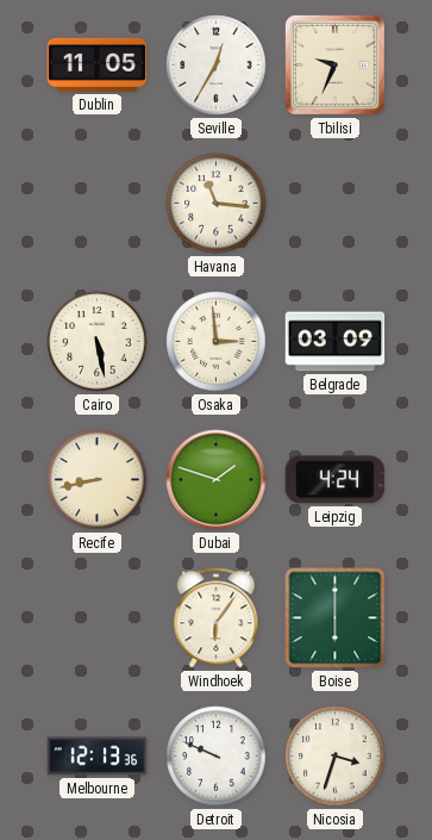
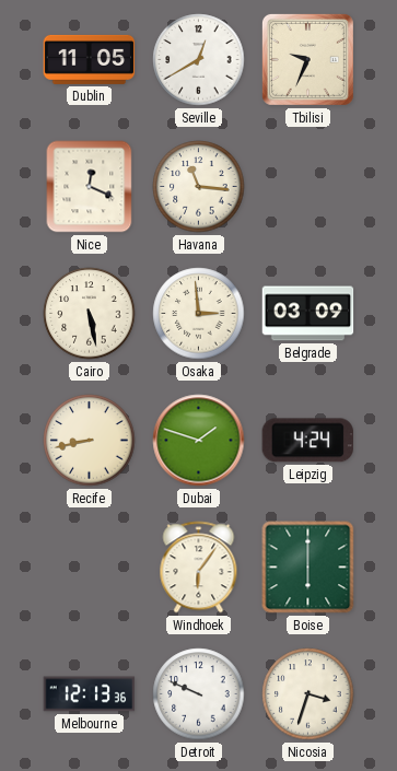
Seville: 12:35 -> 12:40
Nice: none -> 12:19
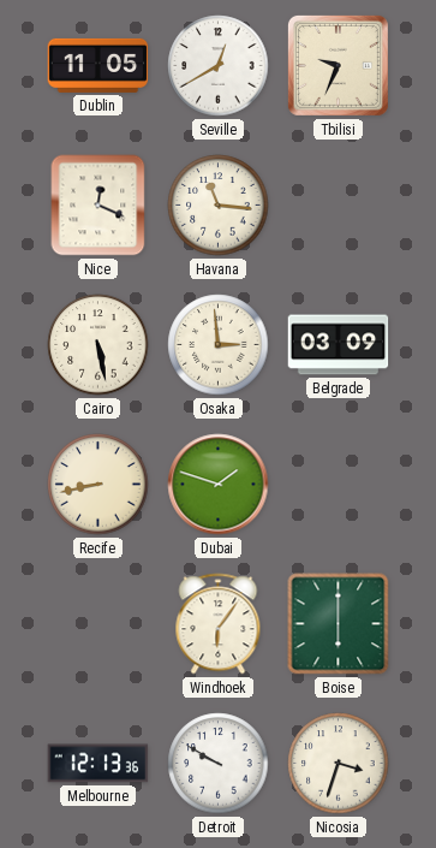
Leipzig: 4:24 -> none
Detroit: 9:49 -> 9:50
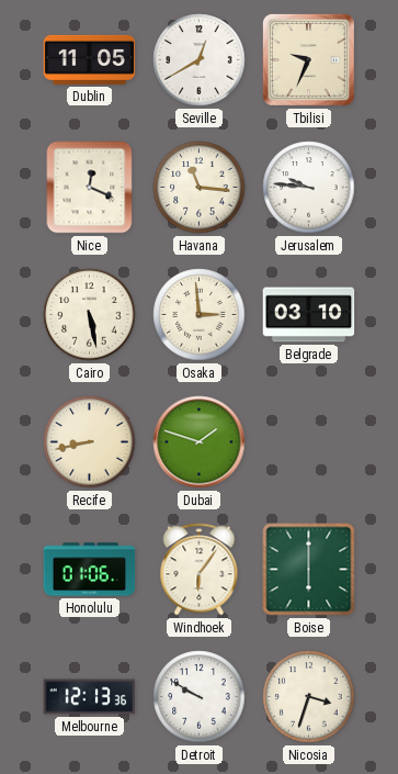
Jerusalem: none -> 9:46
Belgrade: 03:09 -> 03:10
Honolulu: none -> 01:06
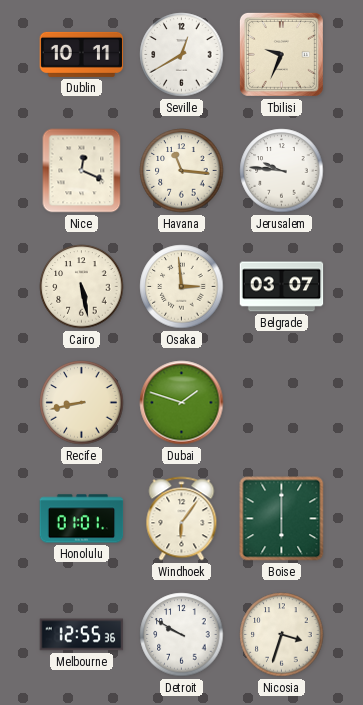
Dublin: 11:05 -> 10:11
Belgrade: 03:10 -> 03:07
Honolulu: 01:06 -> 01:01
Melbourne: 12:13 -> 12:55
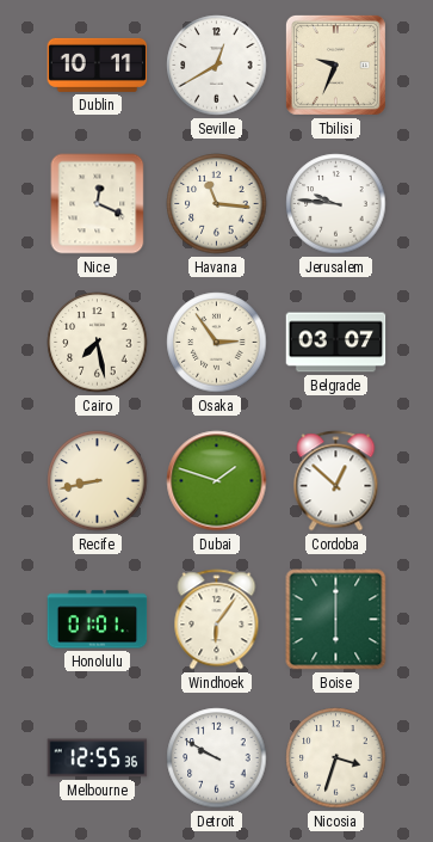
Cairo: 5:28 -> 7:28
Osaka: 2:59 -> 2:54
Cordoba: none -> 12:52
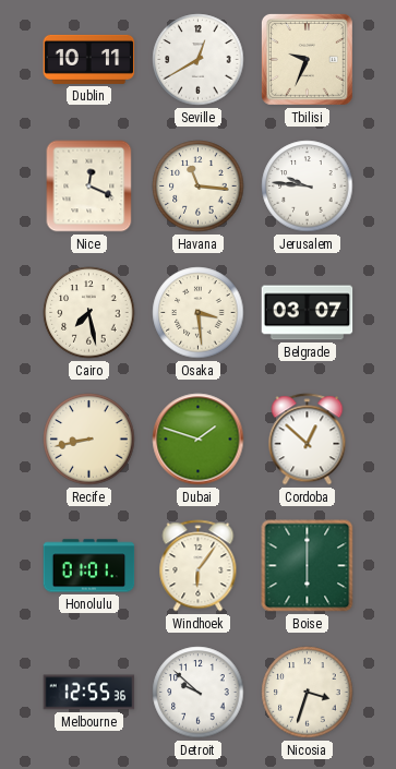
Osaka: 2:54 -> 3:29
Detroit: 9:50 -> 9:52
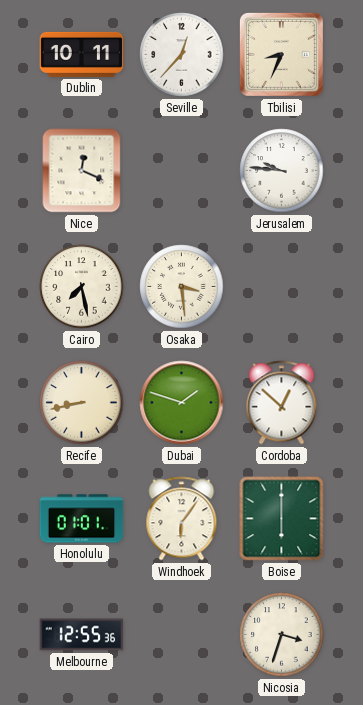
Seville: 12:40 -> 12:37
Tbilisi: 9:34 -> 8:34
Havana: 11:16 -> none
Belgrade: 03:07 -> none
Detroit: 9:52 -> none
